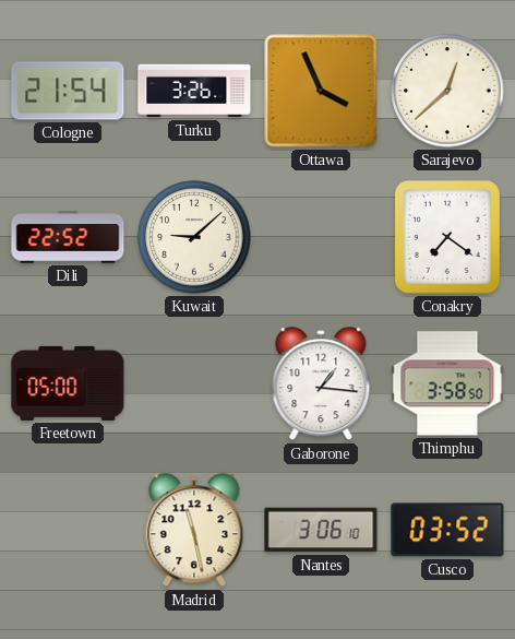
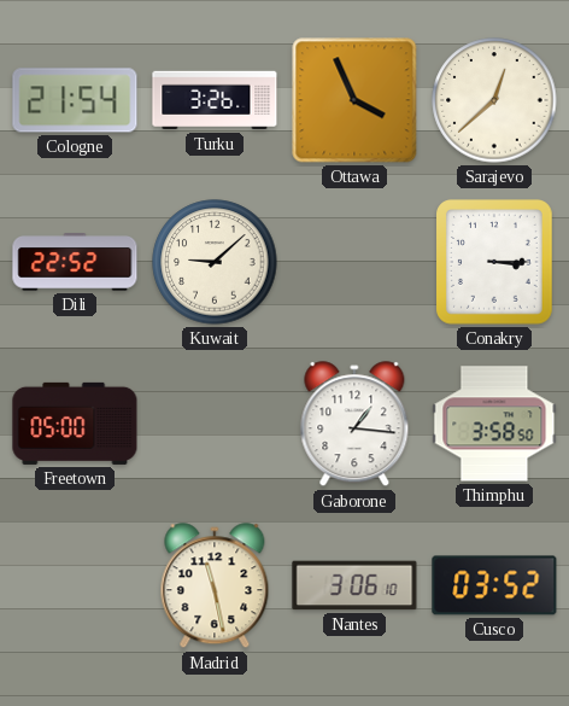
Conakry: 7:21 -> 3:15
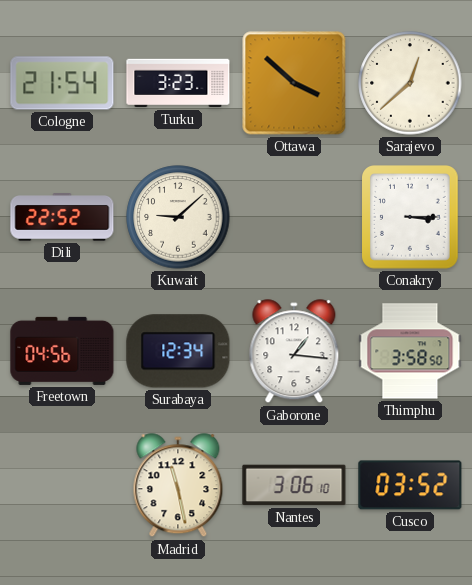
Turku: 3:26 -> 3:23
Ottawa: 3:56 -> 3:52
Freetown: 05:00 -> 04:56
Surabaya: none -> 12:34
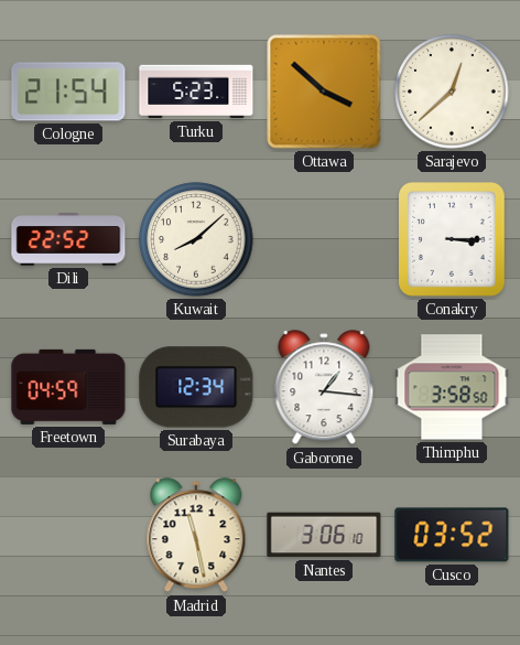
Turku: 3:23 -> 5:23
Kuwait: 9:08 -> 8:08
Freetown: 04:56 -> 04:59
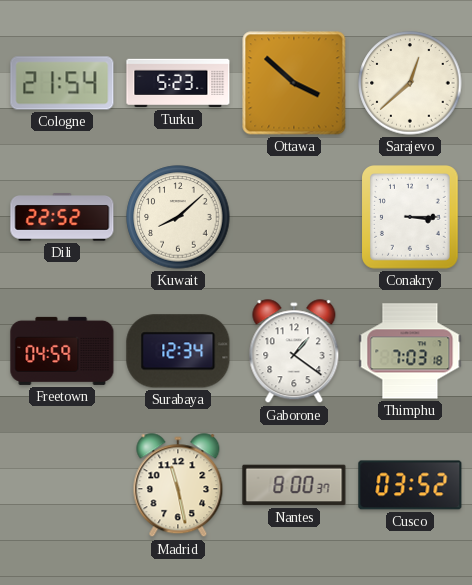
Gaborone: 1:16 -> 1:21
Thimphu: 3:58 -> 7:03
Nantes: 3:06 -> 8:00
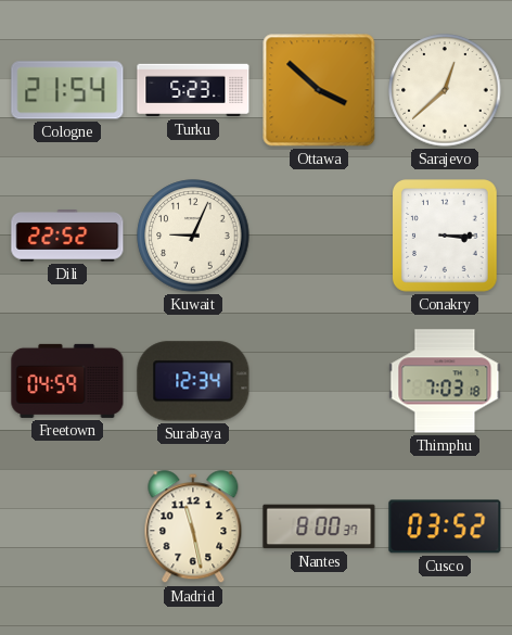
Kuwait: 8:08 -> 9:04
Gaborone: 1:21 -> none
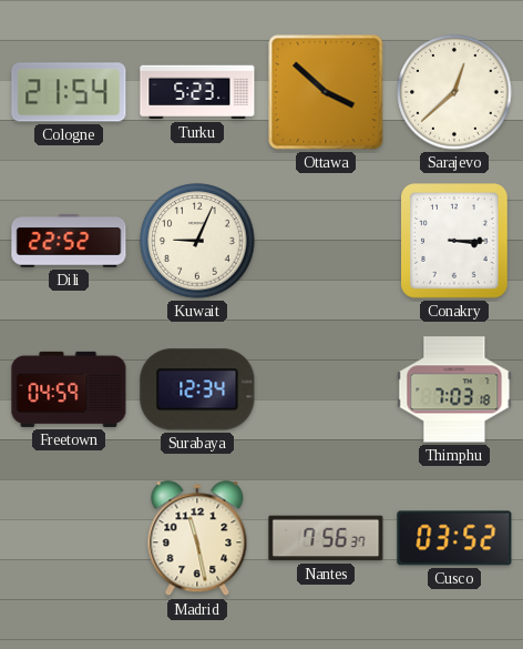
Nantes: 8:00 -> 7:56
